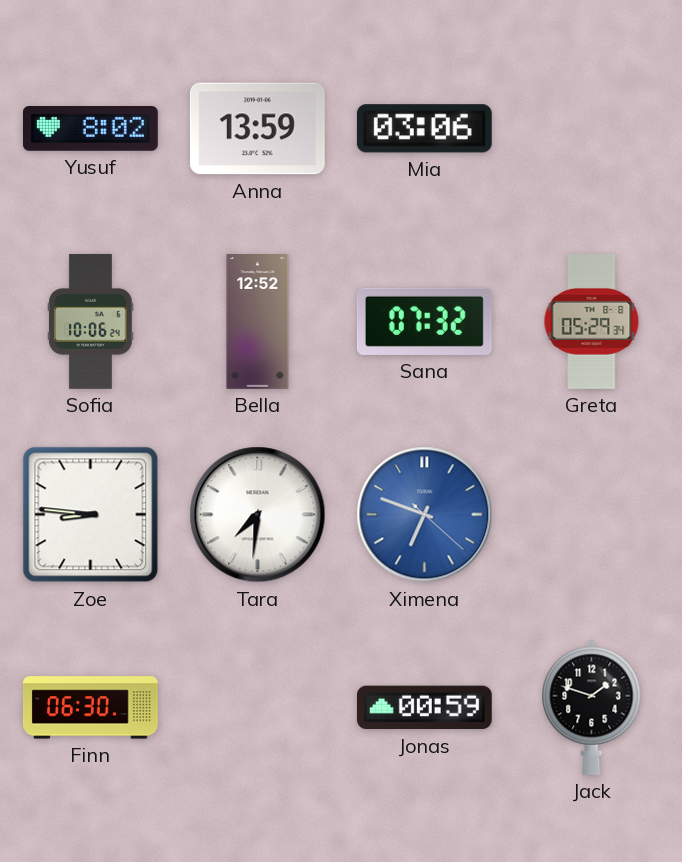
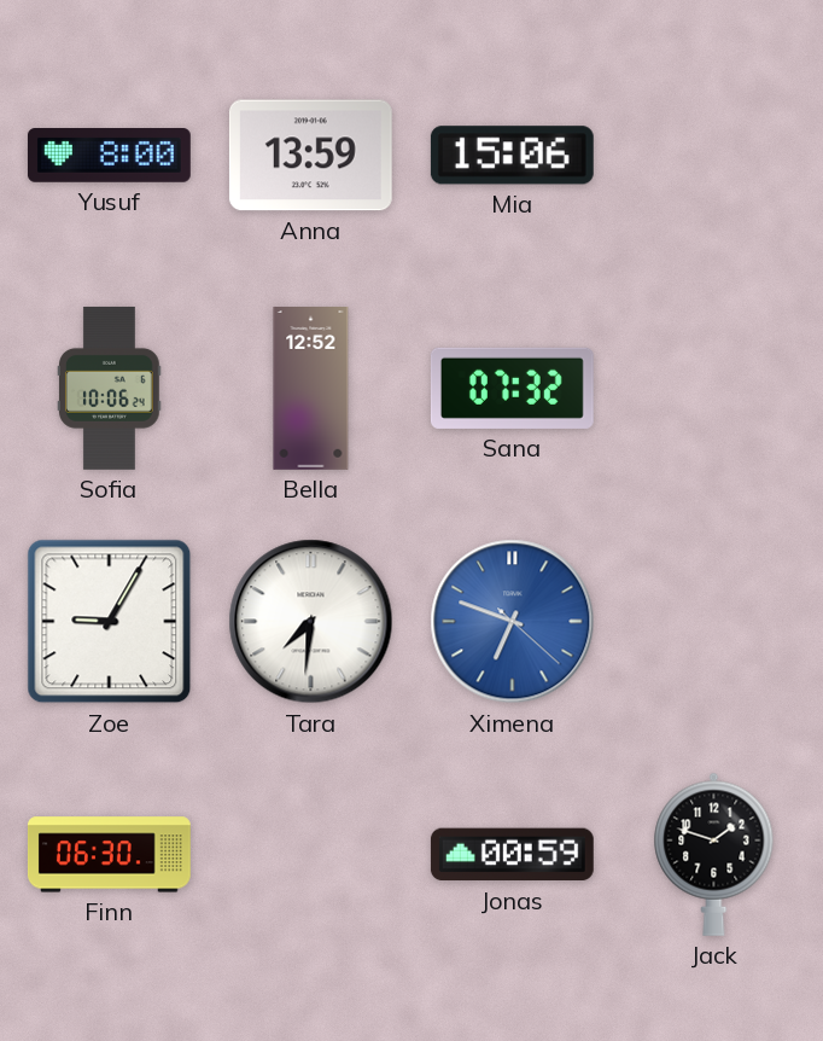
Yusuf: 8:02 -> 8:00
Mia: 03:06 -> 15:06
Greta: 05:29 -> none
Zoe: 8:46 -> 9:05
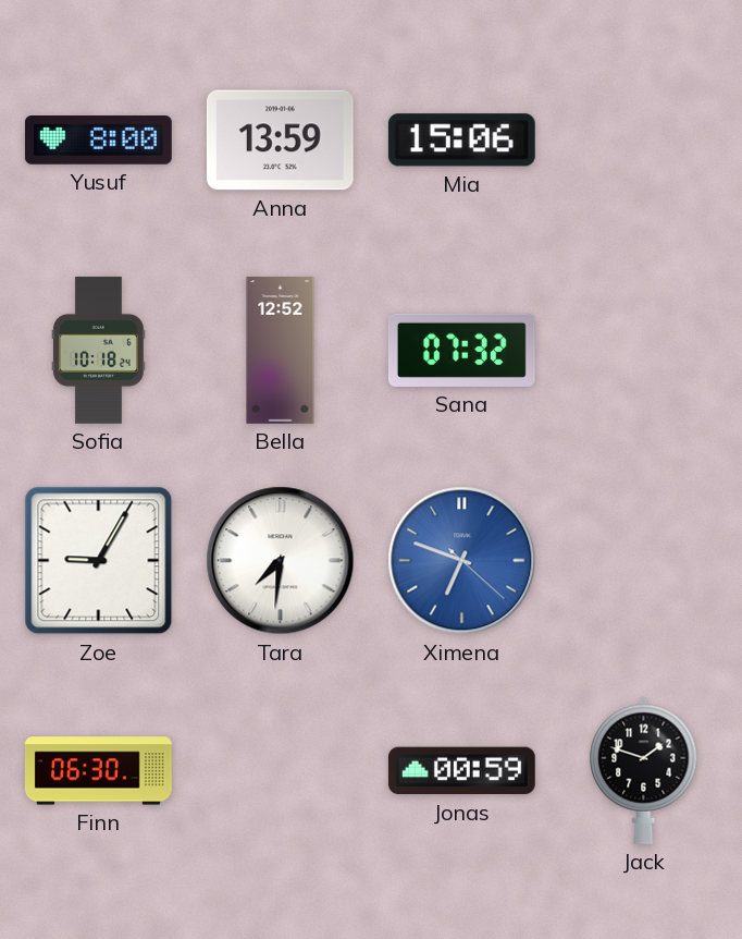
Sofia: 10:06 -> 10:18
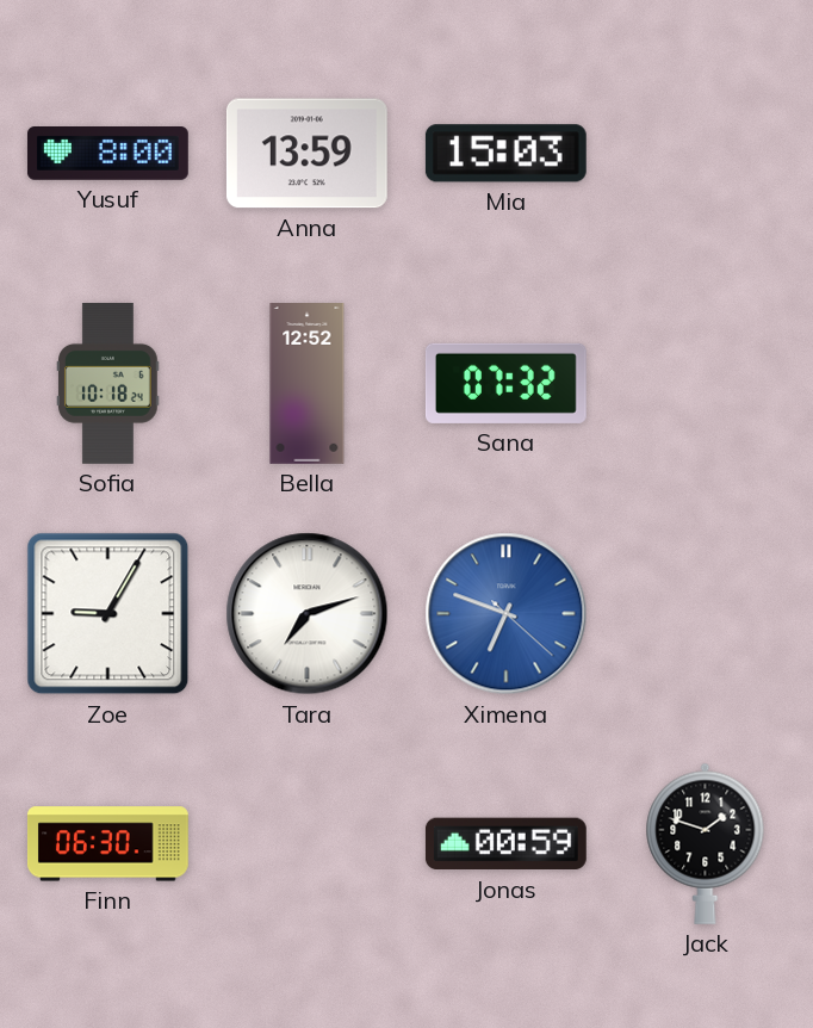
Mia: 15:06 -> 15:03
Tara: 7:31 -> 7:12
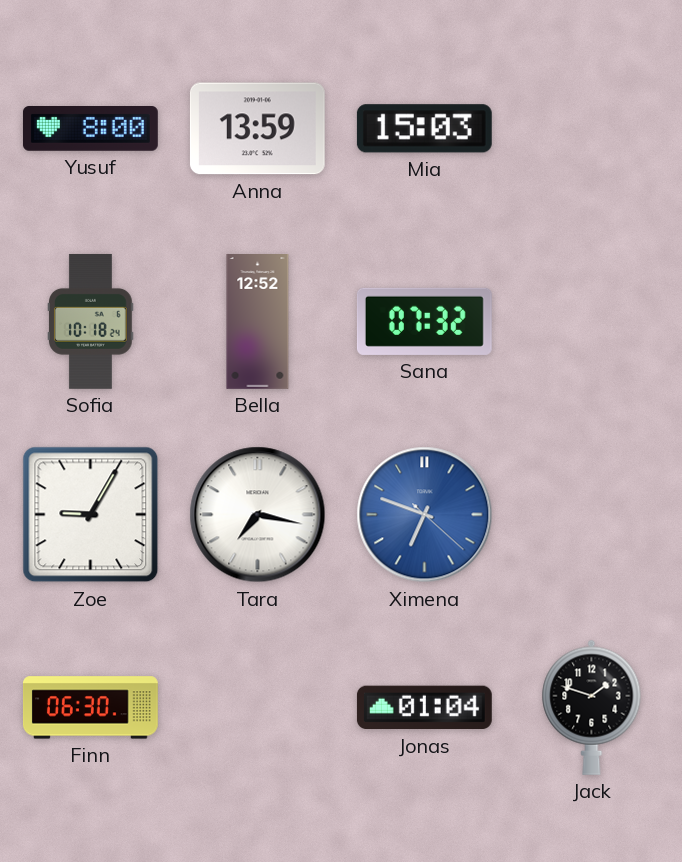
Tara: 7:12 -> 7:17
Jonas: 00:59 -> 01:04
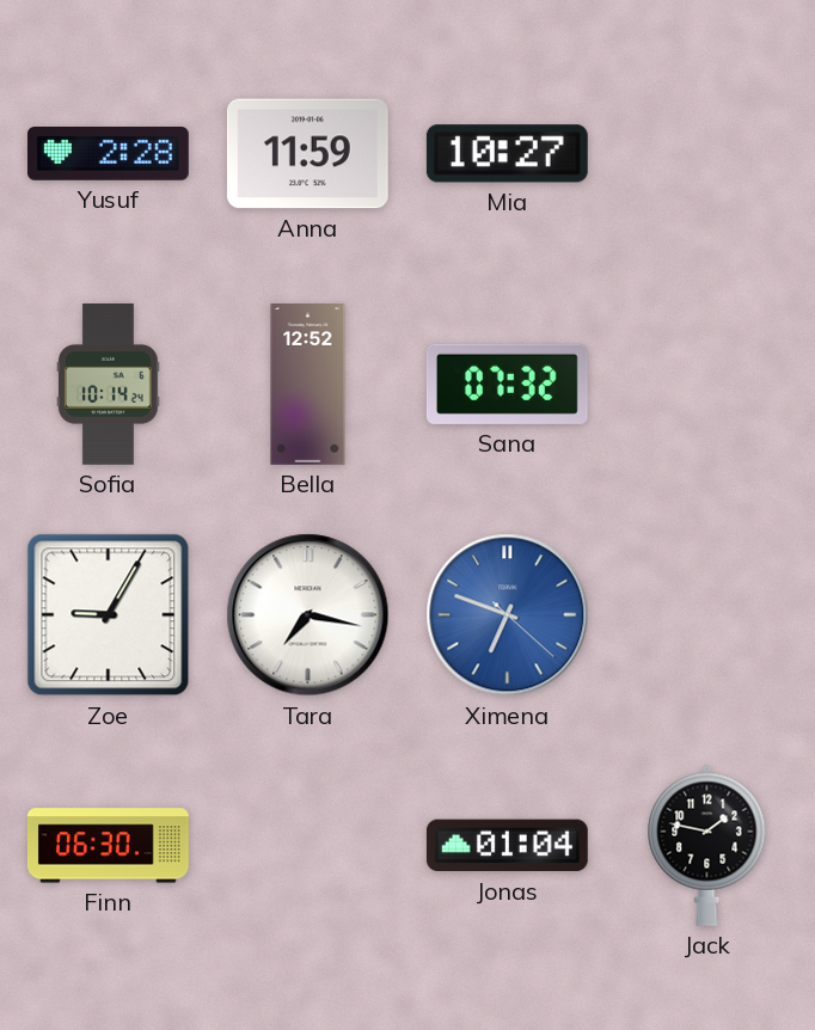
Yusuf: 8:00 -> 2:28
Anna: 13:59 -> 11:59
Mia: 15:03 -> 10:27
Sofia: 10:18 -> 10:14
Jack: 1:48 -> 1:47
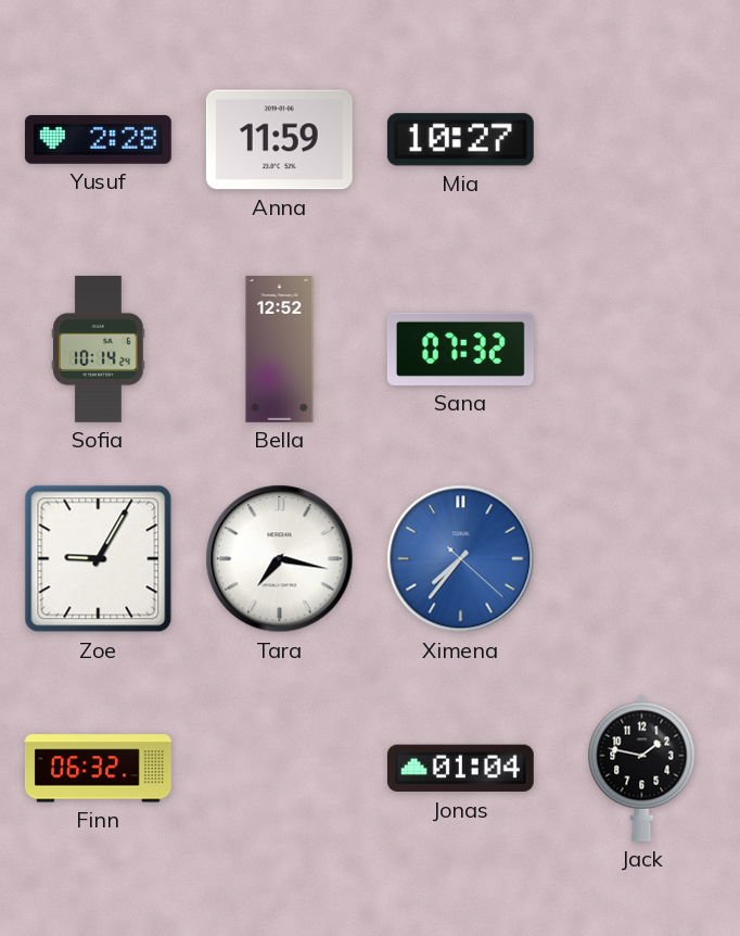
Ximena: 6:48 -> 7:36
Finn: 06:30 -> 06:32
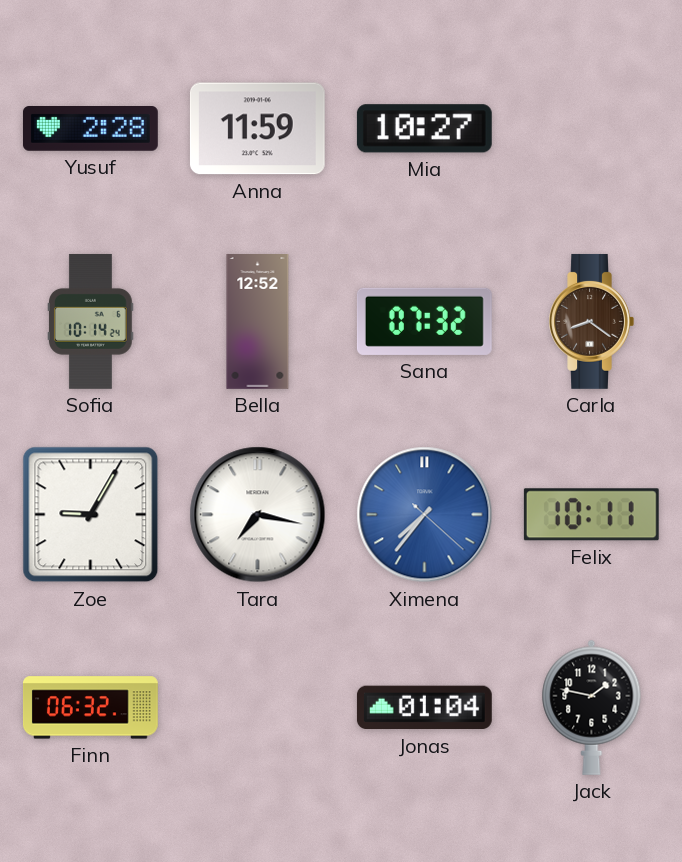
Carla: none -> 8:21
Felix: none -> 10:11
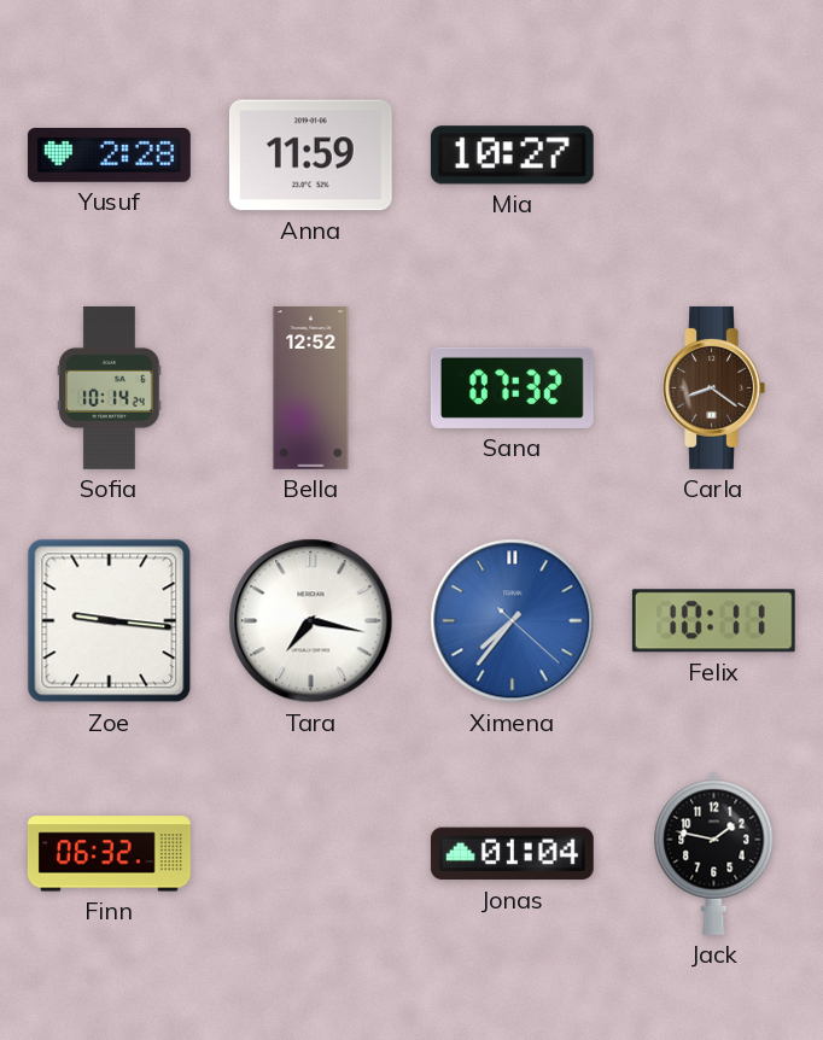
Zoe: 9:05 -> 9:16
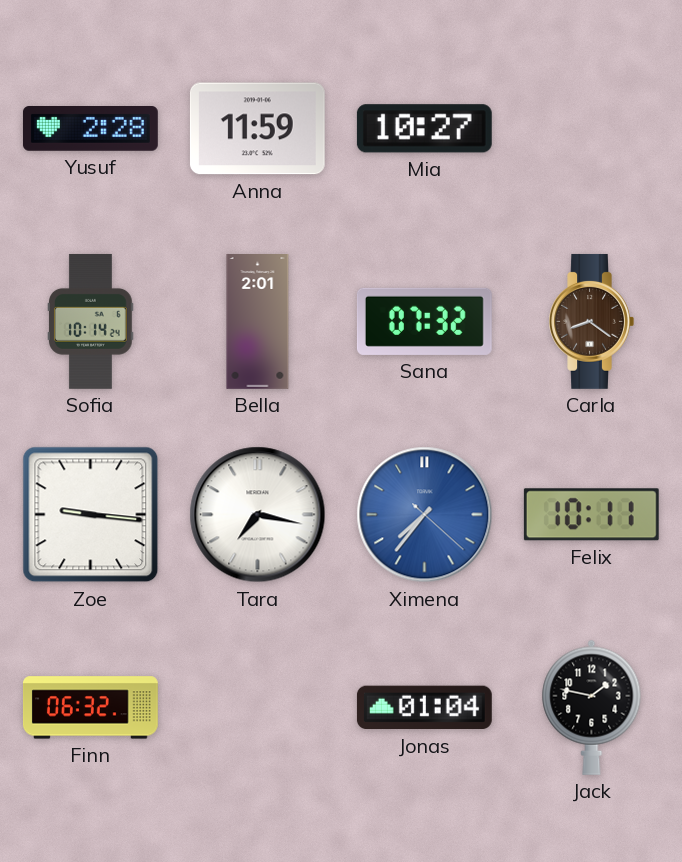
Bella: 12:52 -> 2:01
